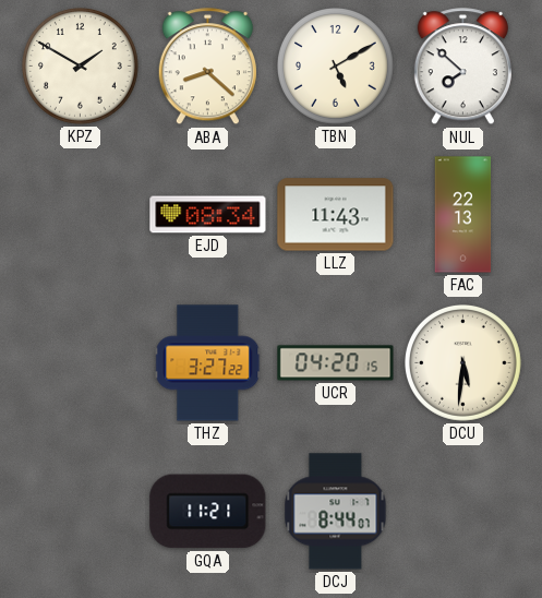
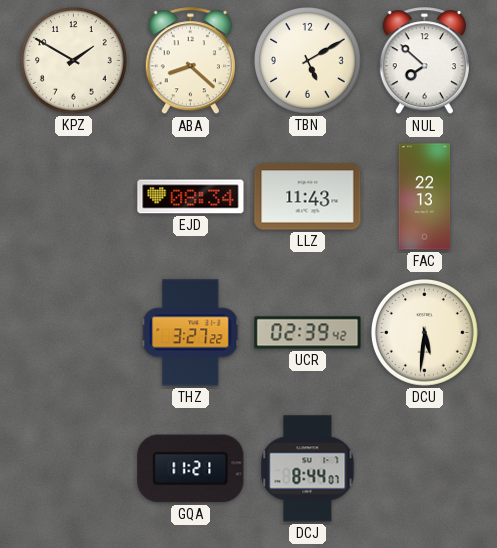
UCR: 04:20 -> 02:39
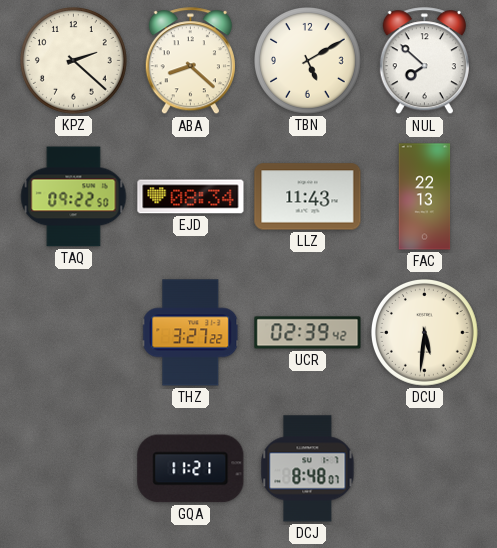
KPZ: 1:50 -> 2:22
TAQ: none -> 09:22
DCJ: 8:44 -> 8:48
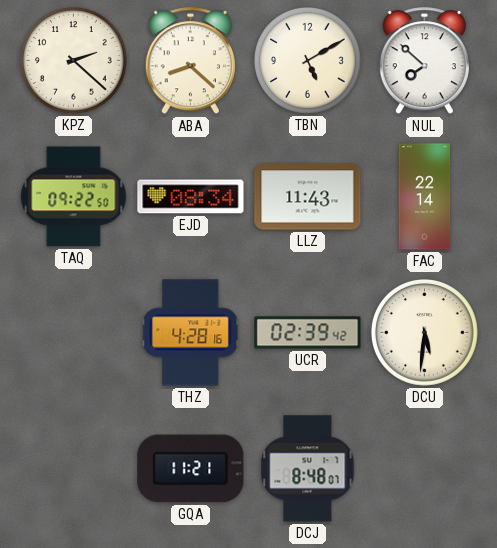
FAC: 22:13 -> 22:14
THZ: 3:27 -> 4:28
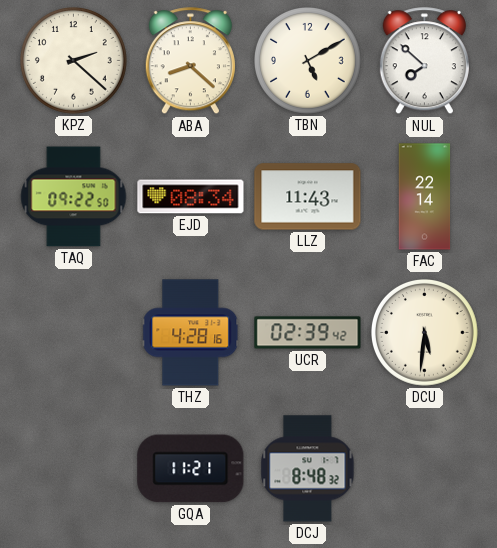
DCJ: 8:48:07 -> 8:48:32
